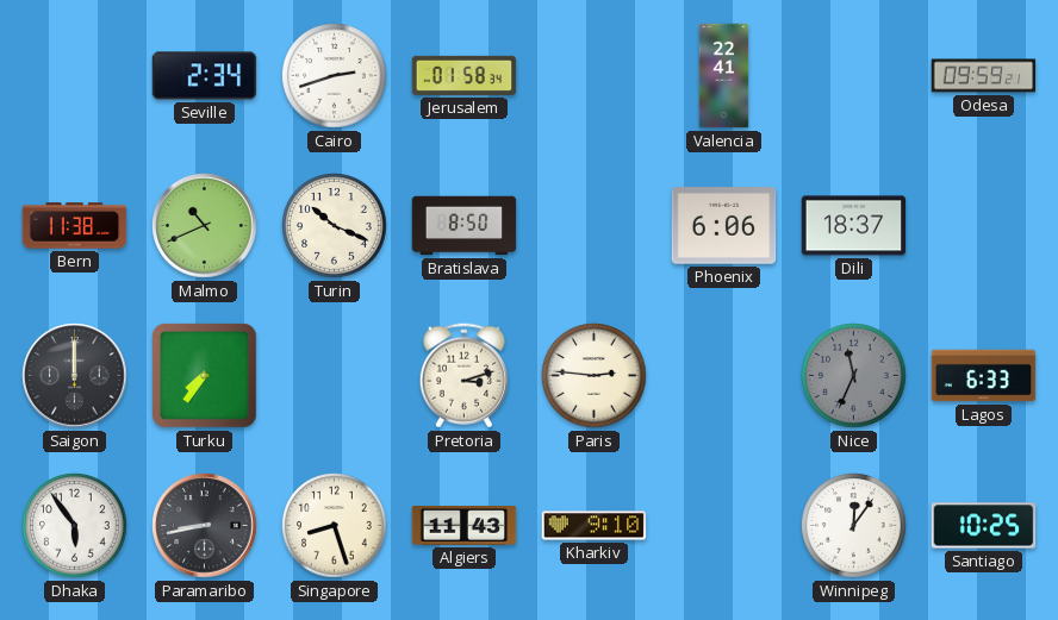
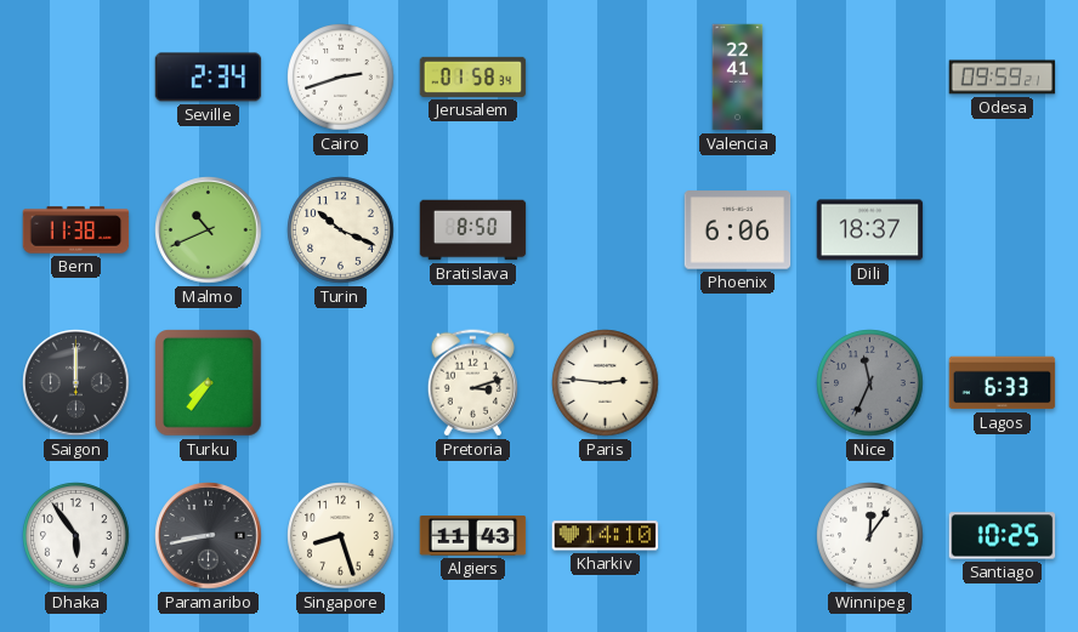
Kharkiv: 9:10 -> 14:10
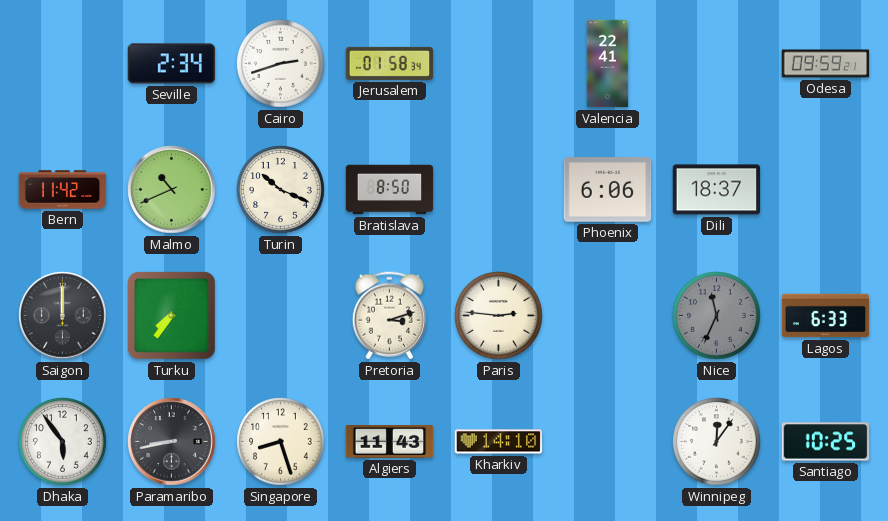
Bern: 11:38 -> 11:42
